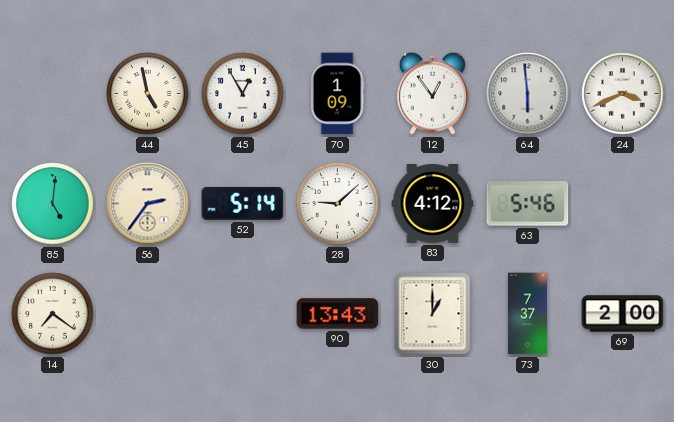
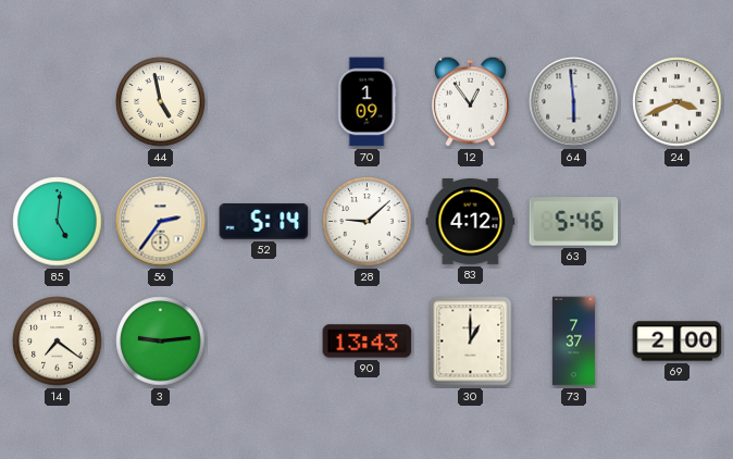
45: 12:55 -> none
3: none -> 9:14
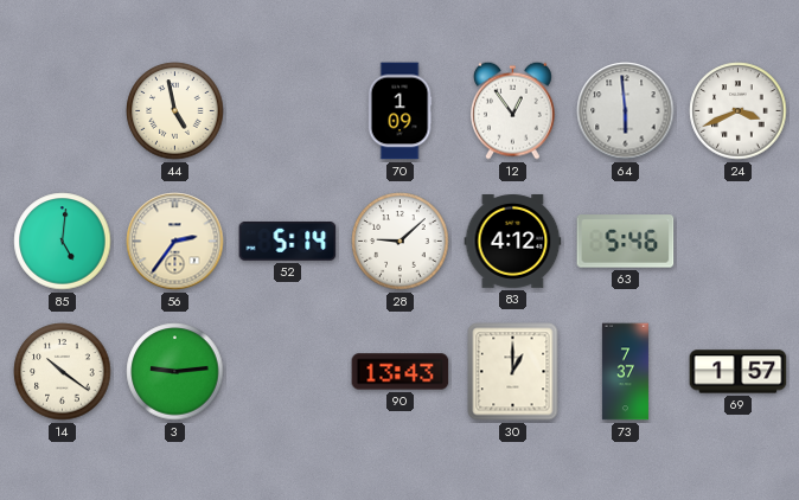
14: 7:21 -> 10:21
69: 2:00 -> 1:57
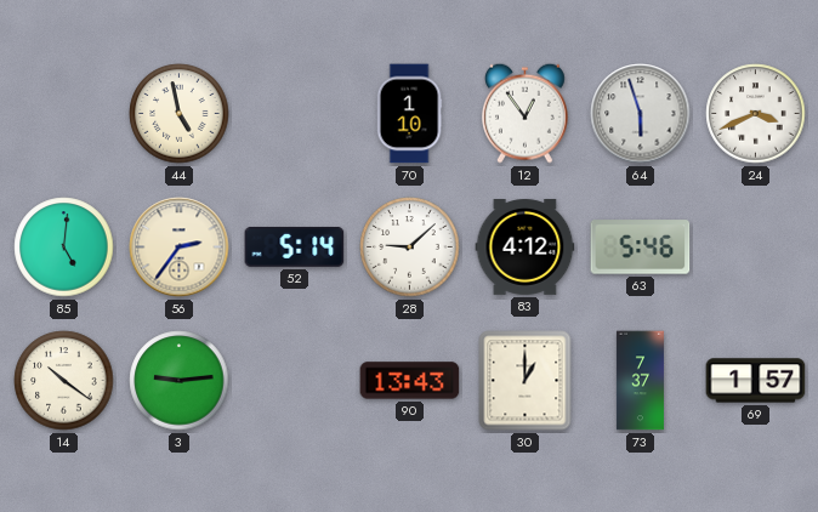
70: 1:09 -> 1:10
64: 5:59 -> 5:57
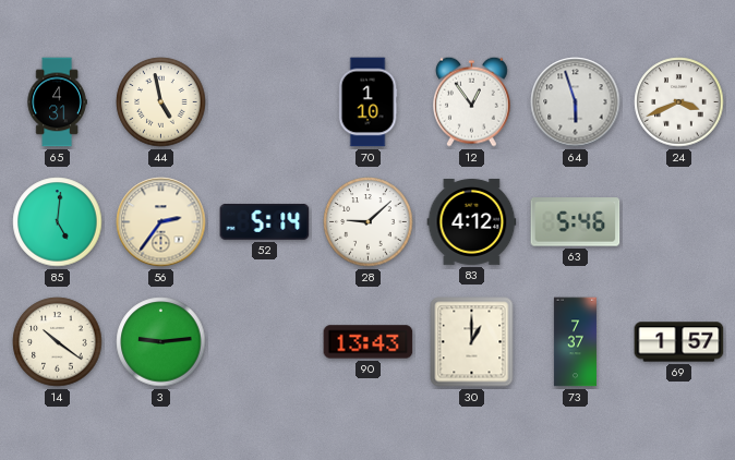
65: none -> 4:31
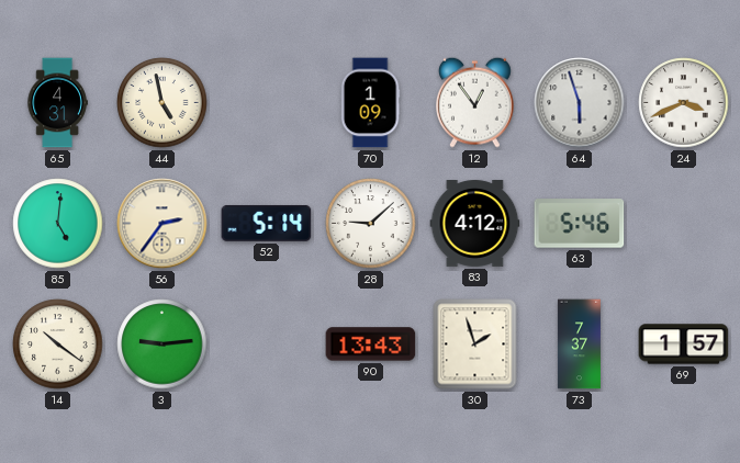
70: 1:10 -> 1:09
30: 1:00 -> 1:57
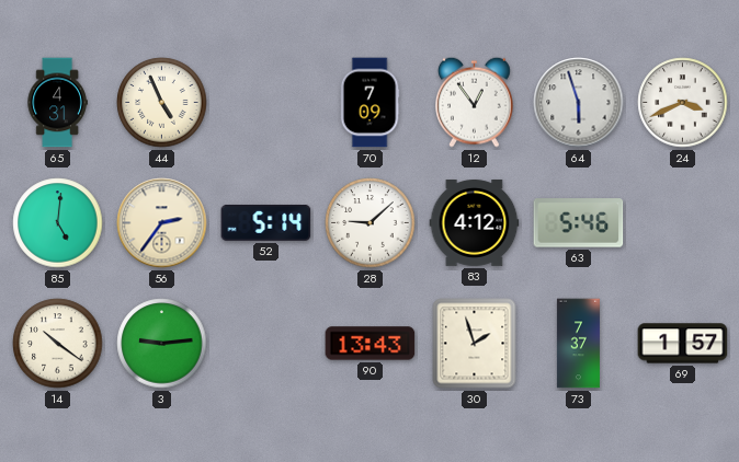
44: 4:58 -> 4:56
70: 1:09 -> 7:09
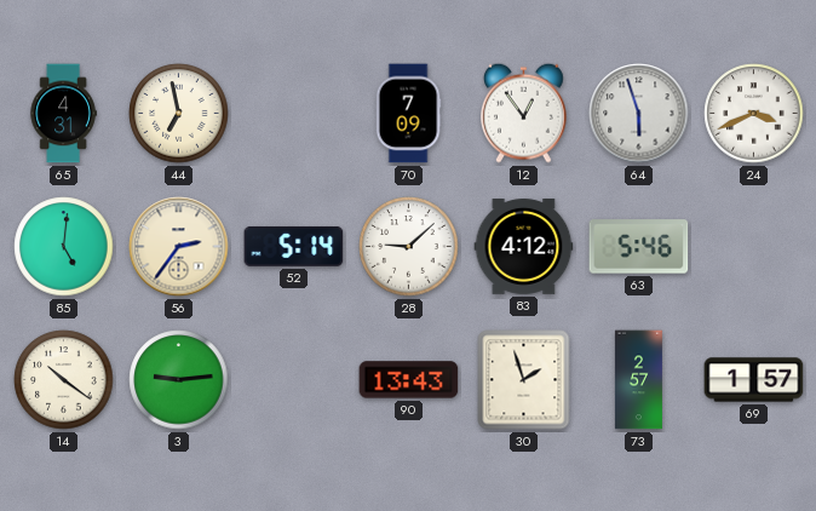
44: 4:56 -> 6:58
73: 7:37 -> 2:57
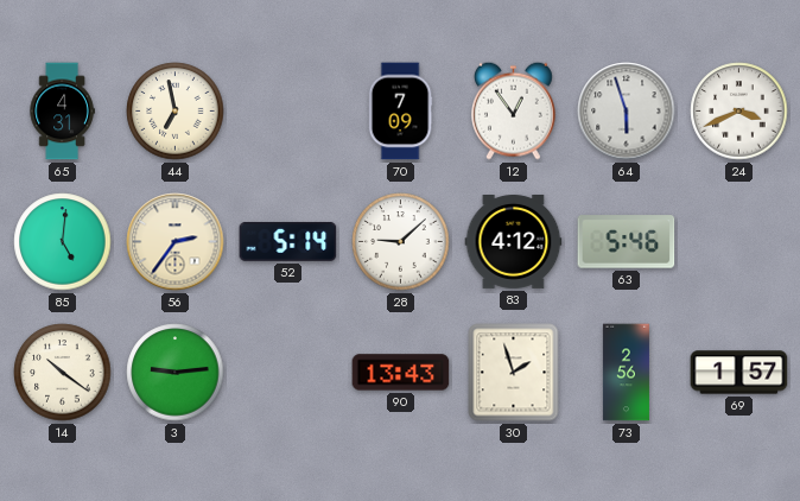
73: 2:57 -> 2:56
